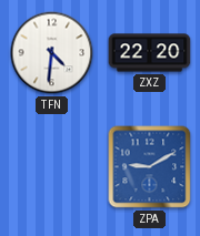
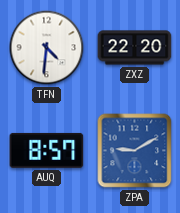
AUQ: none -> 8:57
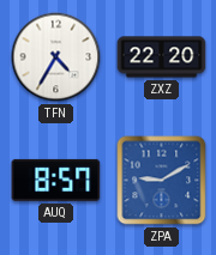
TFN: 4:31 -> 4:35
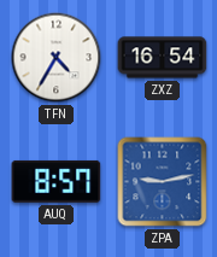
ZXZ: 22:20 -> 16:54
ZPA: 9:10 -> 9:13
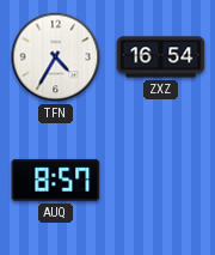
ZPA: 9:13 -> none
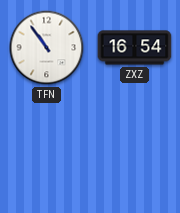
TFN: 4:35 -> 10:54
AUQ: 8:57 -> none
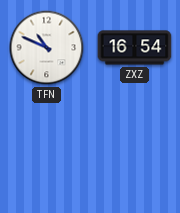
TFN: 10:54 -> 10:49
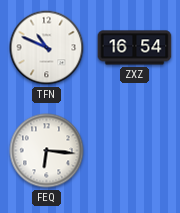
FEQ: none -> 6:16
